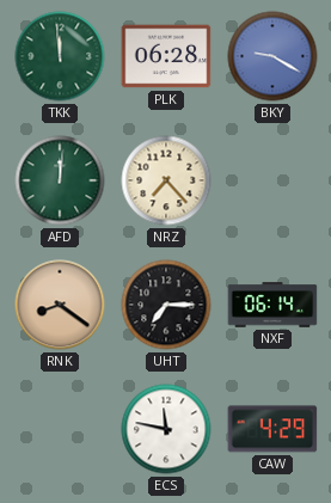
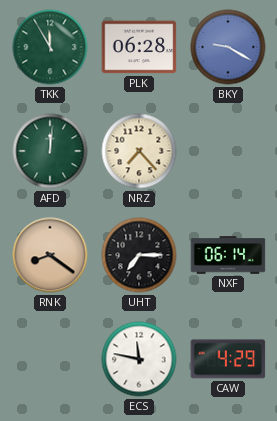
TKK: 11:59 -> 11:55
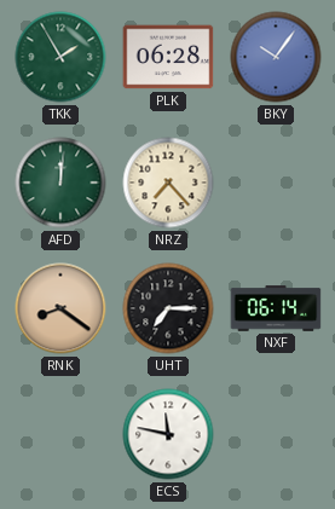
TKK: 11:55 -> 1:55
BKY: 9:20 -> 10:06
CAW: 4:29 -> none
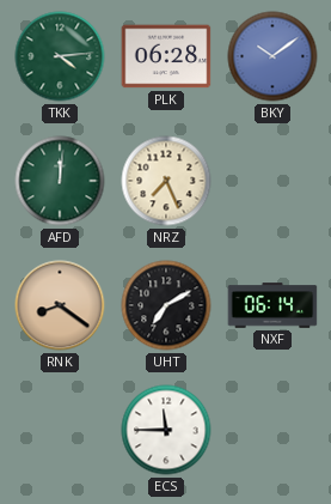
TKK: 1:55 -> 4:14
BKY: 10:06 -> 10:09
NRZ: 7:23 -> 7:26
UHT: 7:15 -> 7:10
ECS: 11:47 -> 11:45
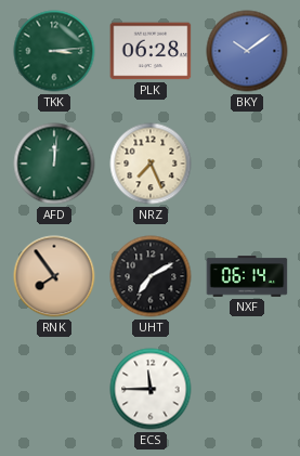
TKK: 4:14 -> 3:14
RNK: 8:21 -> 7:54
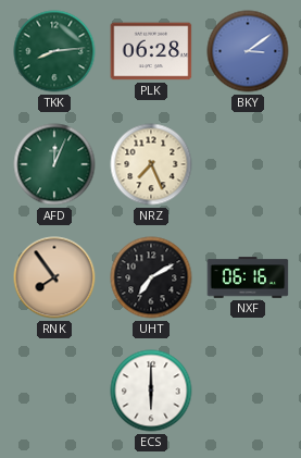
TKK: 3:14 -> 8:14
BKY: 10:09 -> 3:09
AFD: 12:01 -> 12:04
NXF: 06:14 -> 06:16
ECS: 11:45 -> 6:00
